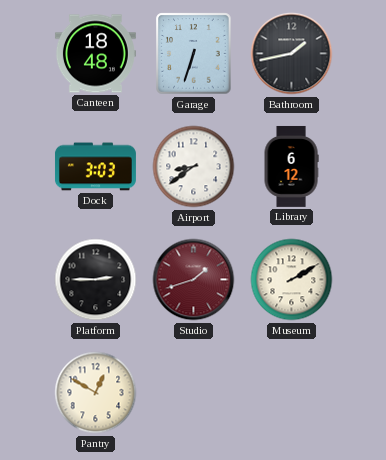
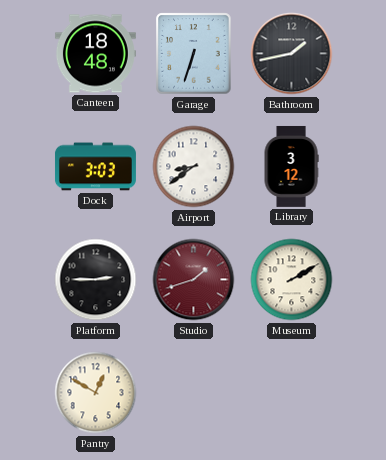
Library: 6:12 -> 3:12
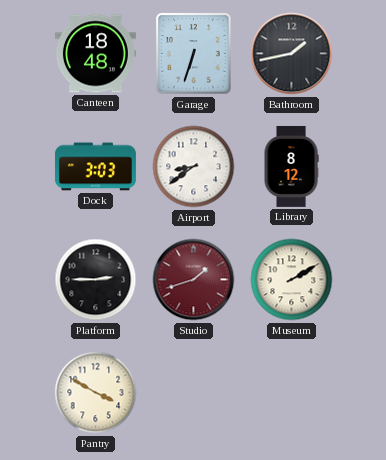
Library: 3:12 -> 8:12
Pantry: 12:50 -> 3:50
